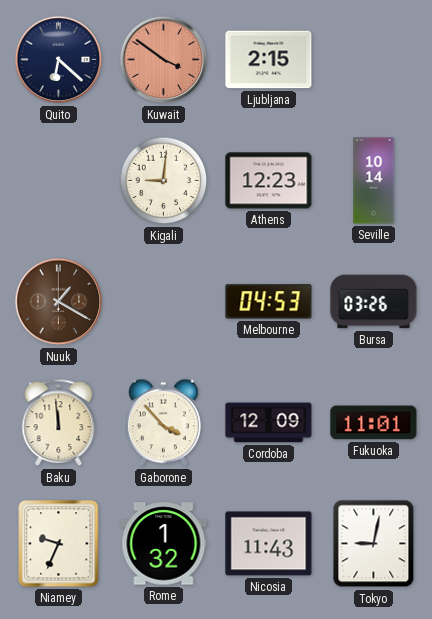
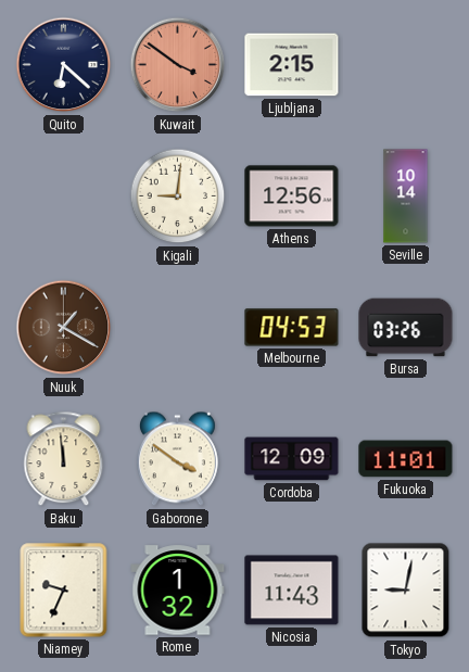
Athens: 12:23 -> 12:56
Gaborone: 3:53 -> 3:51
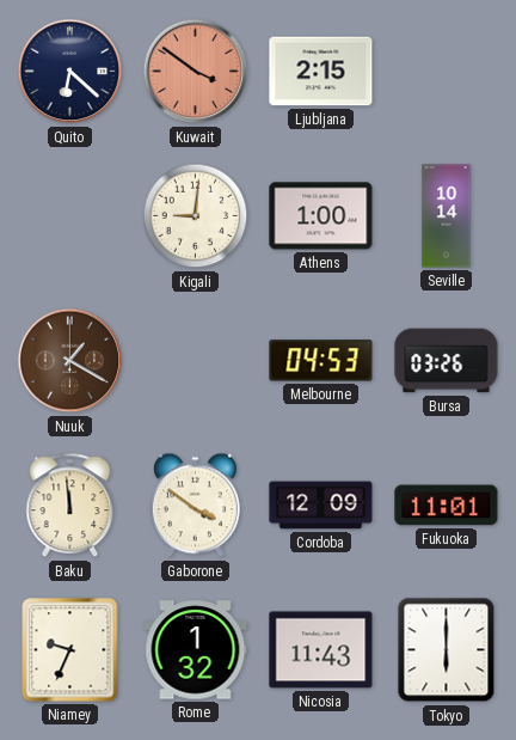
Athens: 12:56 -> 1:00
Tokyo: 9:02 -> 6:00
